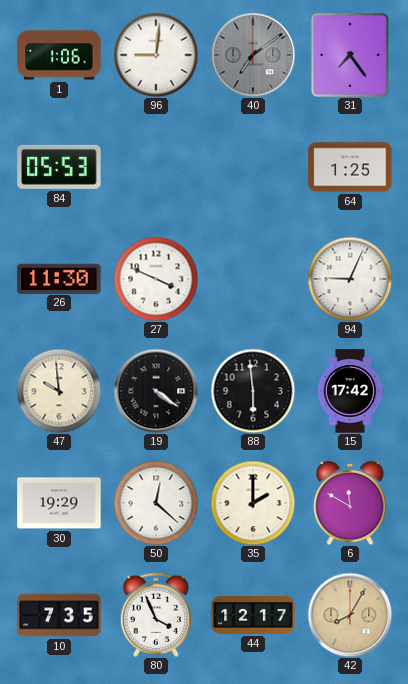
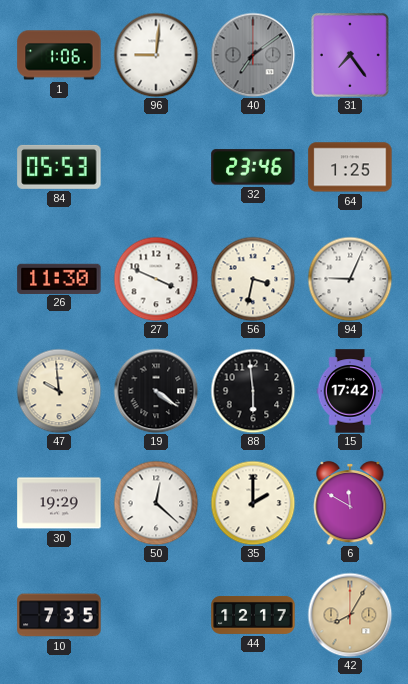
32: none -> 23:46
56: none -> 3:32
80: 3:56 -> none
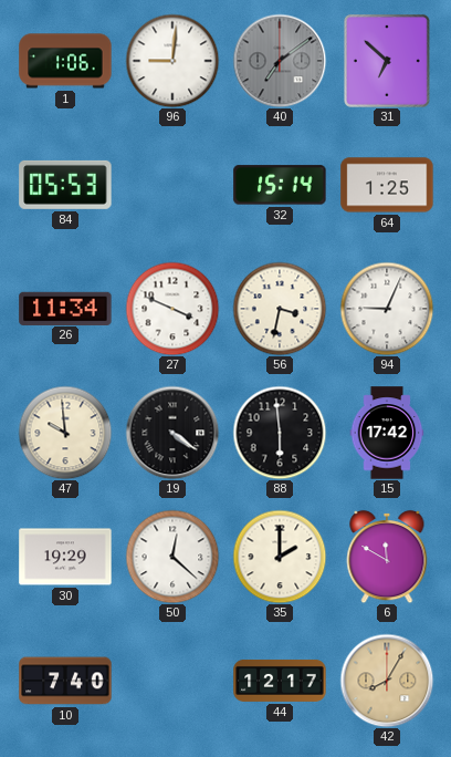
31: 7:24 -> 6:52
32: 23:46 -> 15:14
26: 11:30 -> 11:34
10: 7:35 -> 7:40
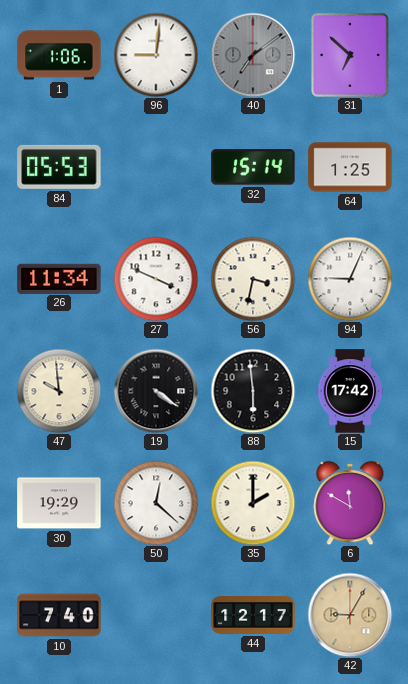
42: 8:05 -> 9:05
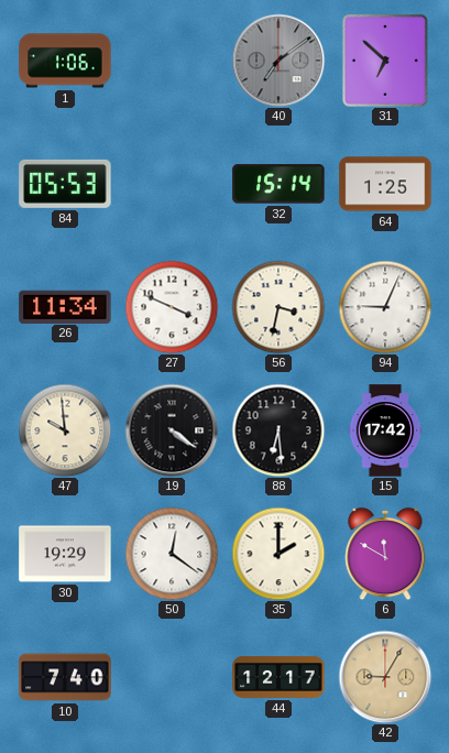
96: 9:01 -> none
88: 5:59 -> 6:29
50: 12:22 -> 12:21
